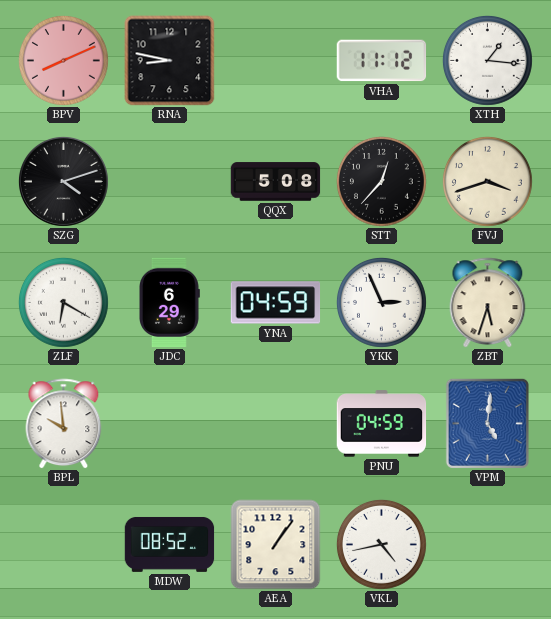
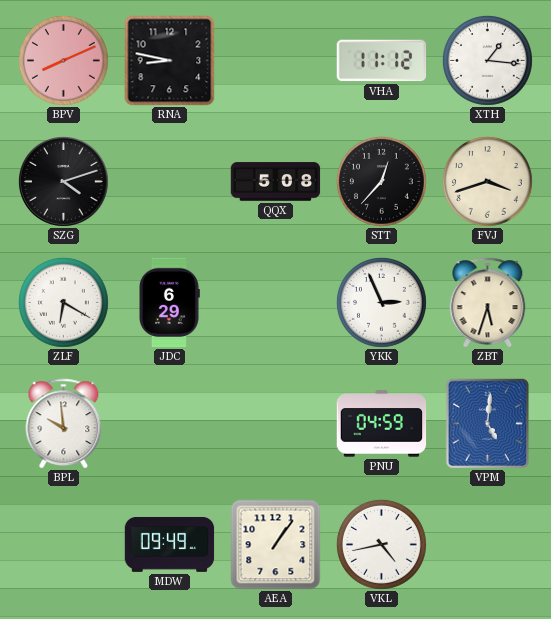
YNA: 04:59 -> none
MDW: 08:52 -> 09:49
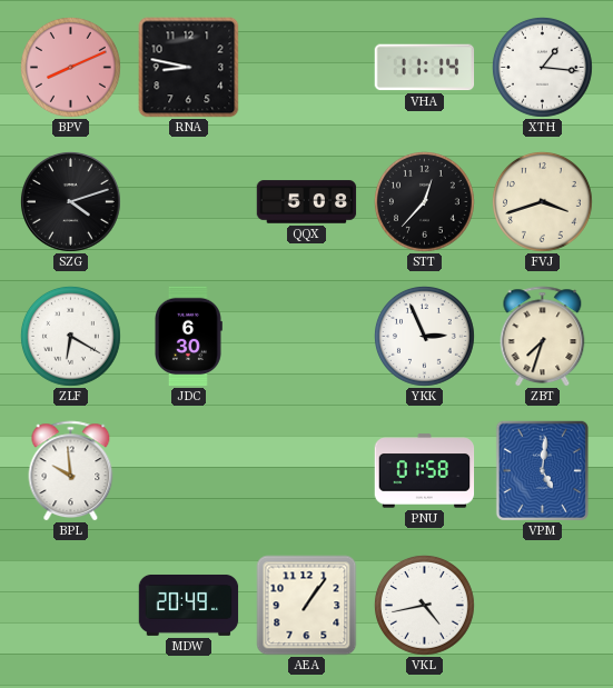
VHA: 11:12 -> 11:14
JDC: 6:29 -> 6:30
ZBT: 5:33 -> 7:33
PNU: 04:59 -> 01:58
MDW: 09:49 -> 20:49
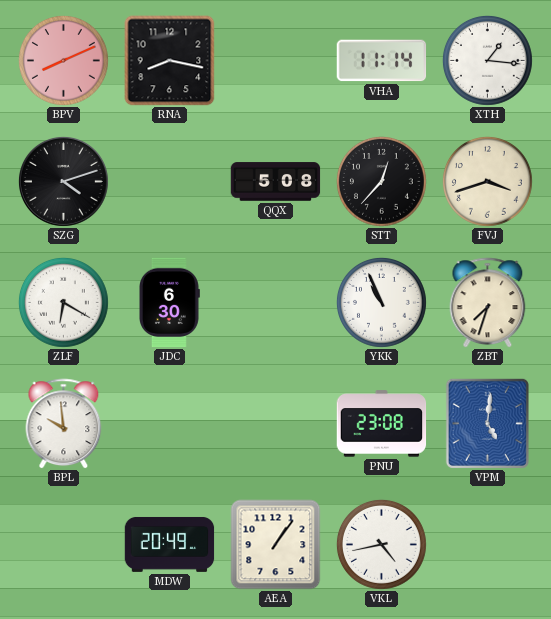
RNA: 8:47 -> 8:17
YKK: 2:56 -> 10:56
PNU: 01:58 -> 23:08
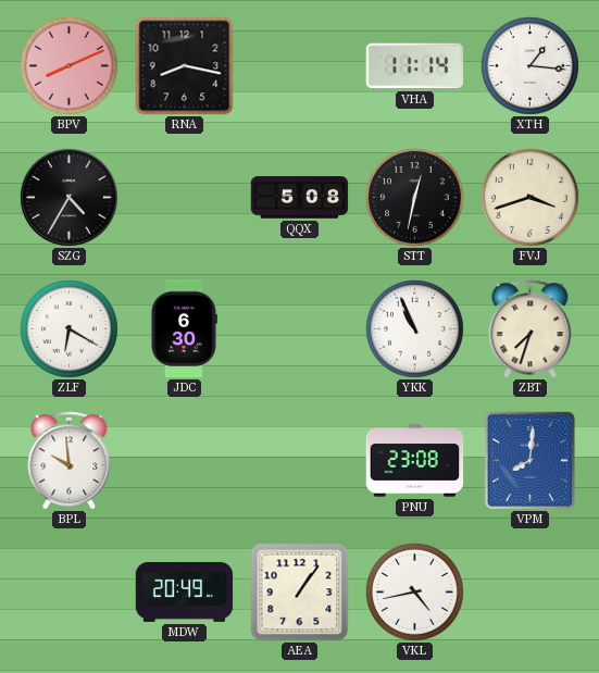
SZG: 4:12 -> 4:35
STT: 12:37 -> 12:32
VPM: 5:01 -> 8:01
